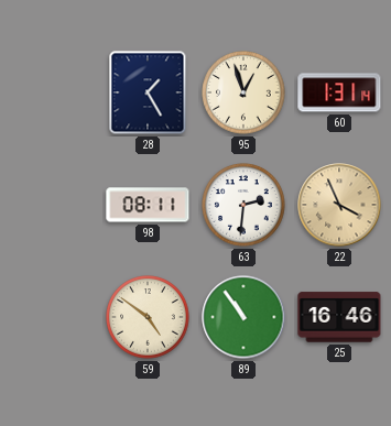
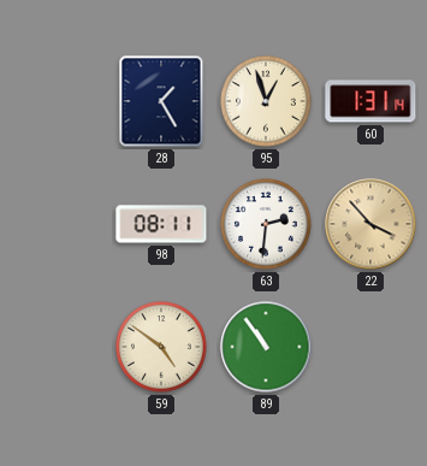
22: 3:56 -> 3:53
25: 16:46 -> none
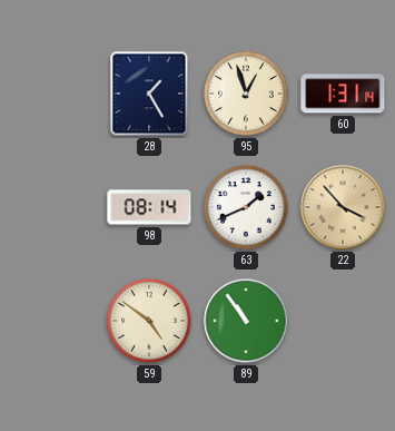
98: 08:11 -> 08:14
63: 2:31 -> 1:41
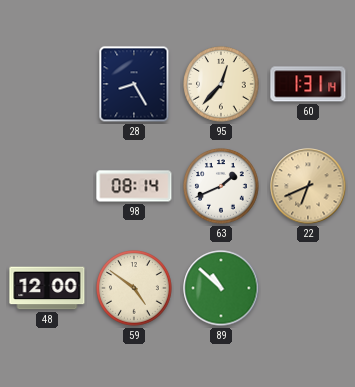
28: 1:25 -> 8:25
95: 12:57 -> 12:37
22: 3:53 -> 6:41
48: none -> 12:00
89: 10:54 -> 10:52
